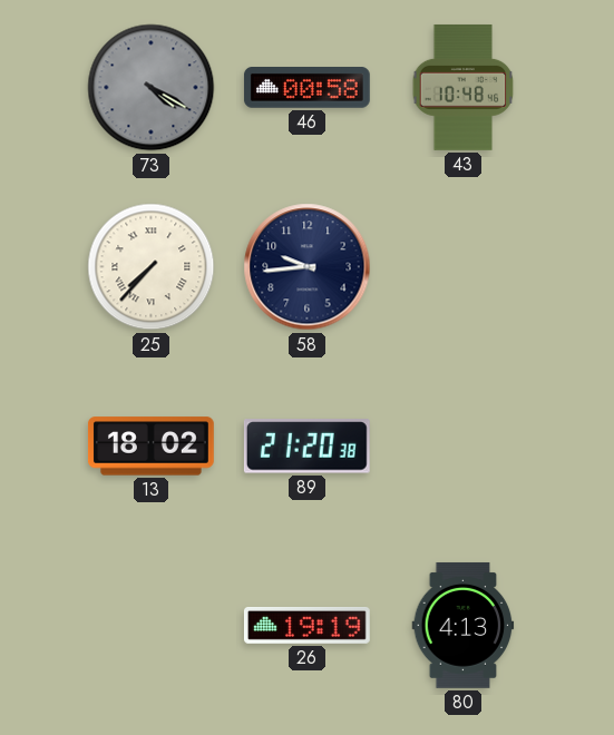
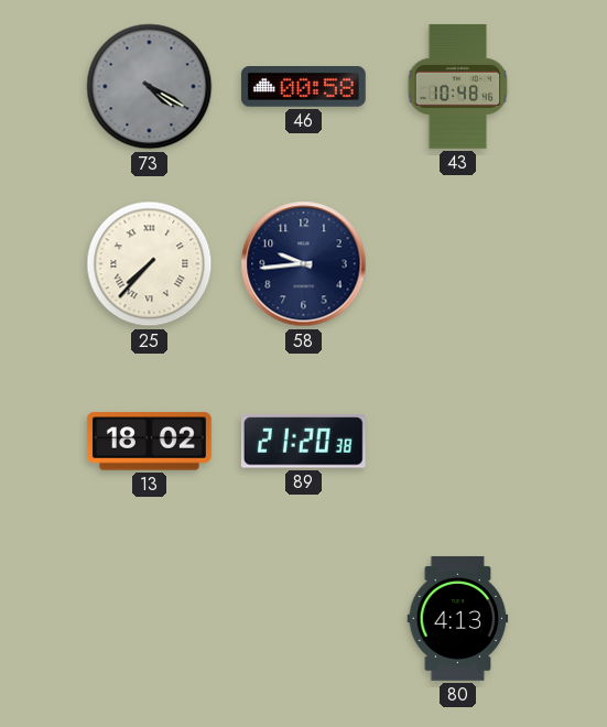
26: 19:19 -> none
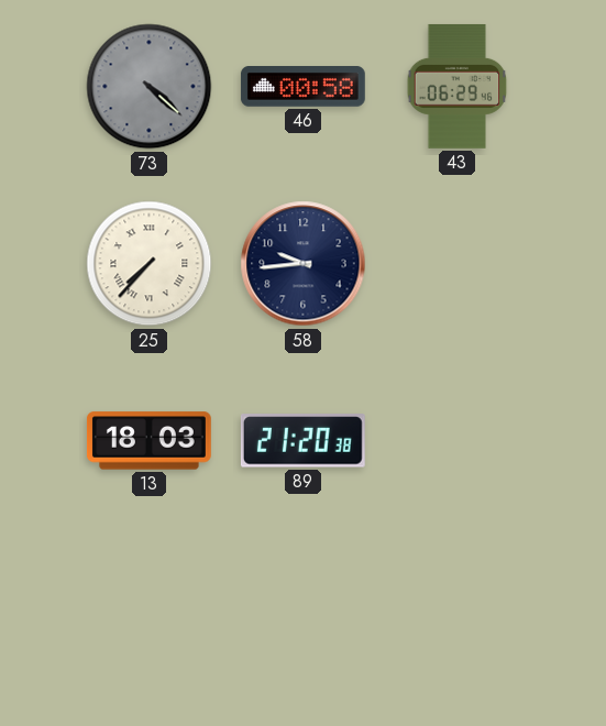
73: 4:20 -> 4:22
43: 10:48 -> 06:29
13: 18:02 -> 18:03
80: 4:13 -> none
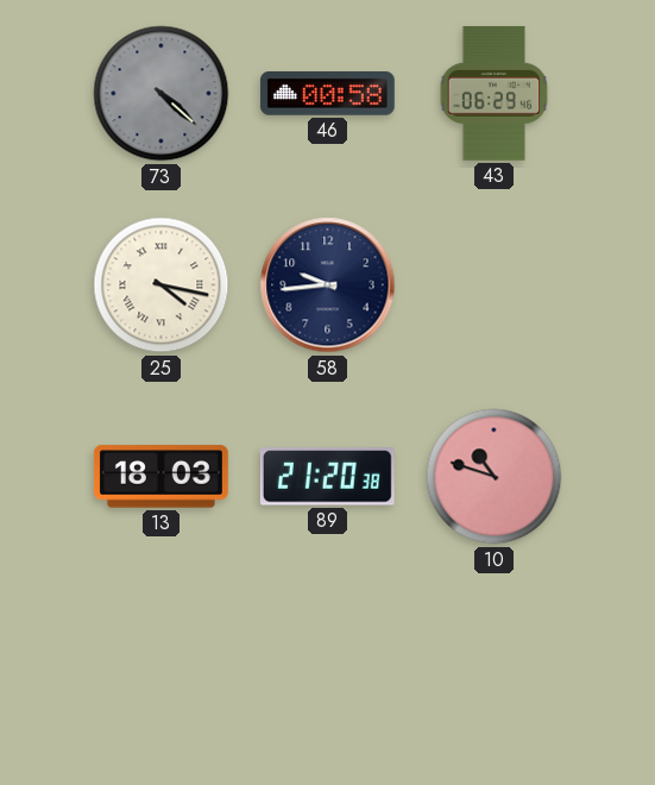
25: 7:37 -> 4:17
10: none -> 10:48
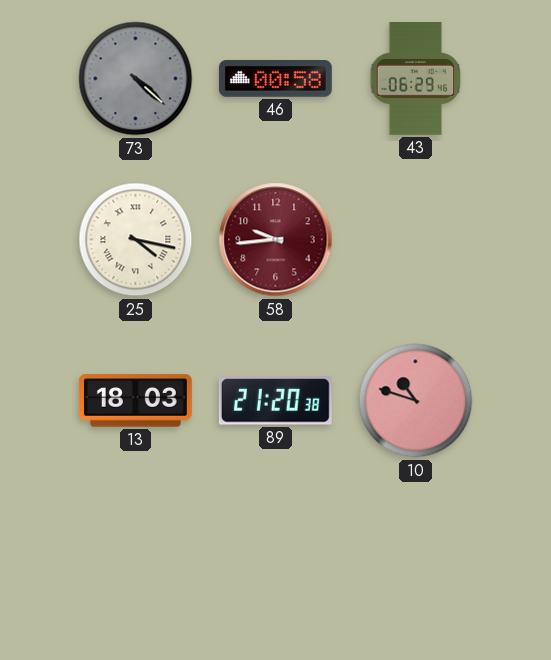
58 dial: navy -> burgundy
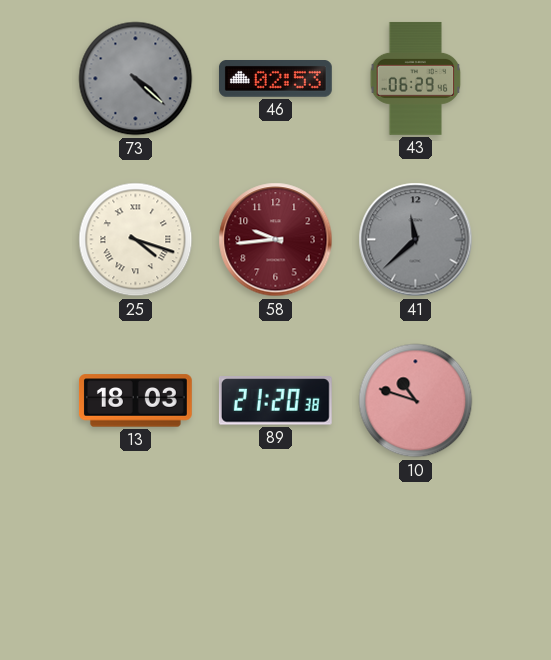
46: 00:58 -> 02:53
25: 4:17 -> 4:18
41: none -> 11:38
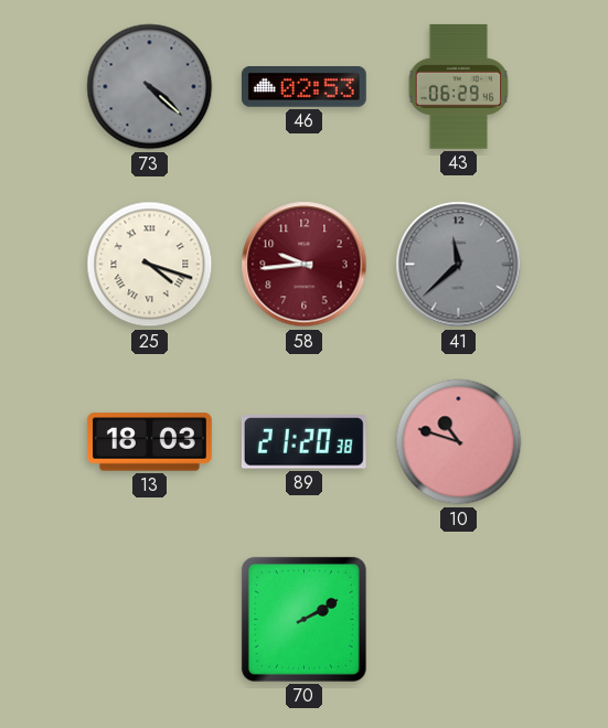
70: none -> 2:10
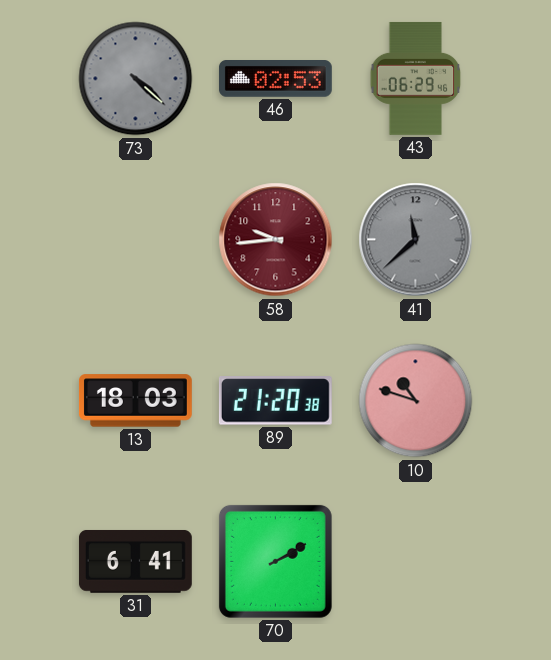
25: 4:18 -> none
31: none -> 6:41
